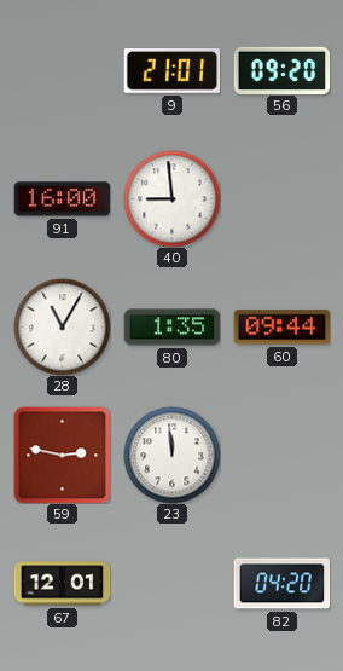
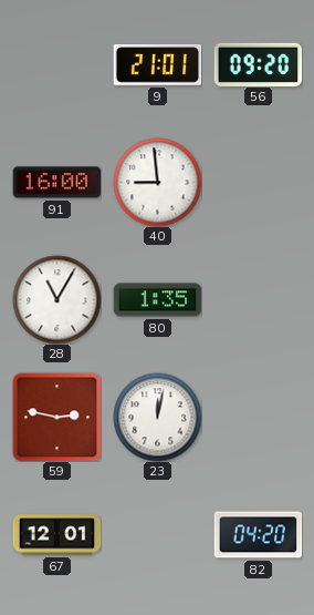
60: 09:44 -> none
23: 11:59 -> 12:02
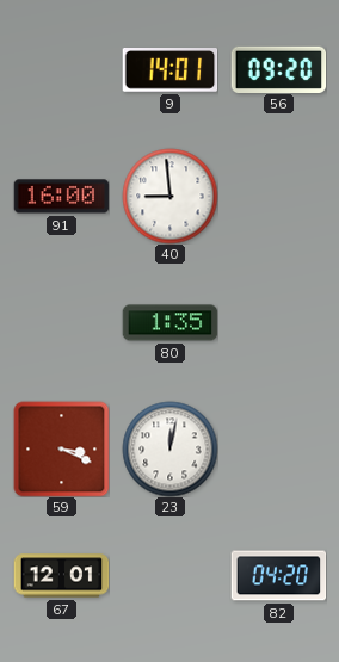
9: 21:01 -> 14:01
28: 11:05 -> none
59: 2:47 -> 3:19
